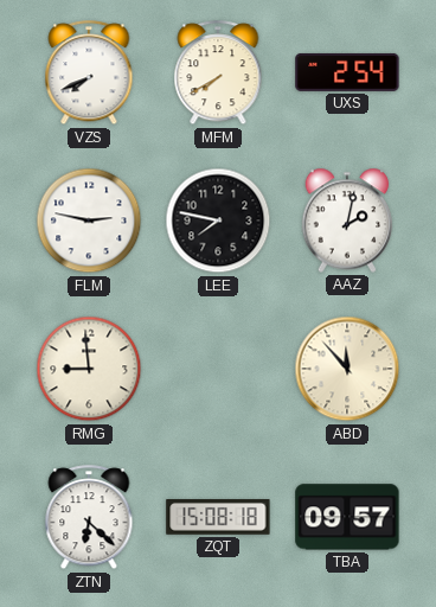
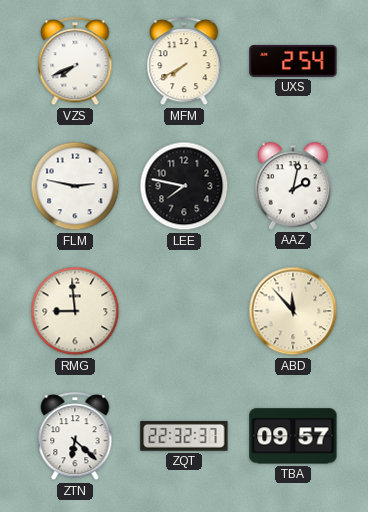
ZQT: 15:08 -> 22:32
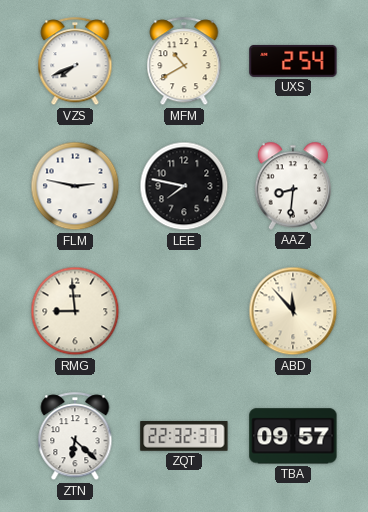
MFM: 7:40 -> 10:40
AAZ: 2:02 -> 8:31
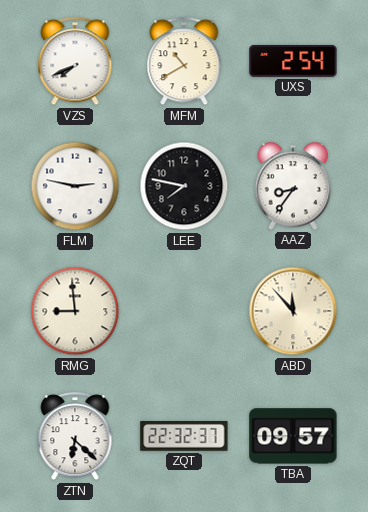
AAZ: 8:31 -> 8:36
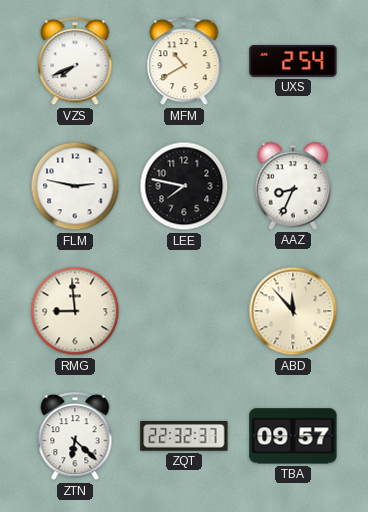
AAZ: 8:36 -> 8:34
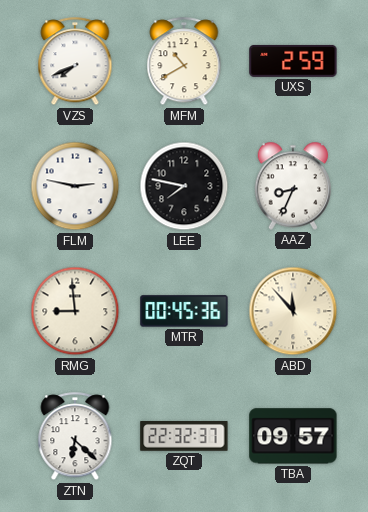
UXS: 2:54 -> 2:59
MTR: none -> 00:45
